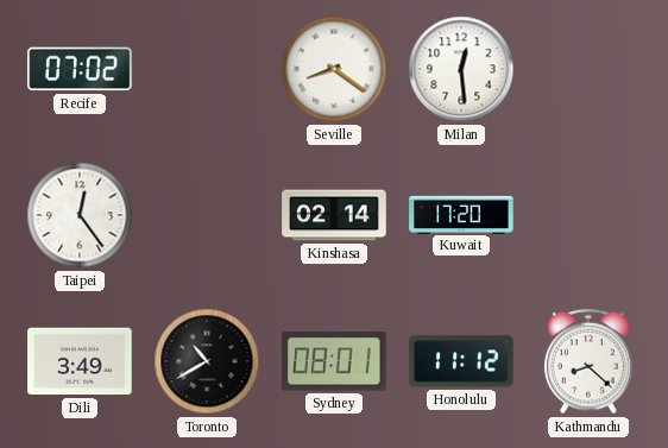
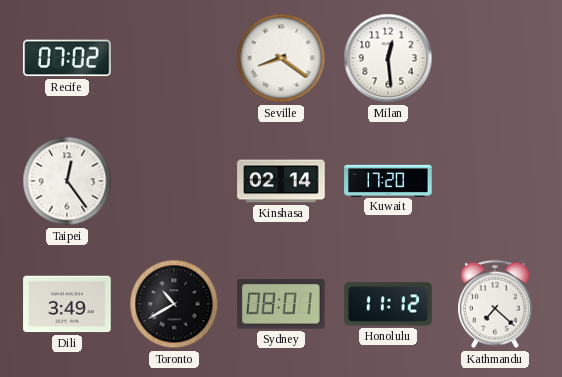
Kathmandu: 8:22 -> 7:22
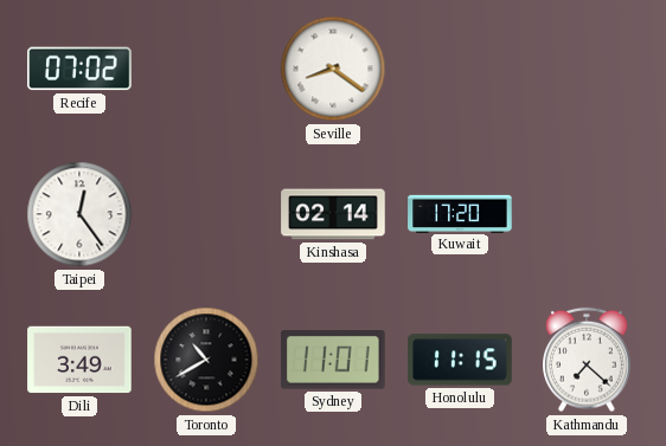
Milan: 12:29 -> none
Sydney: 08:01 -> 11:01
Honolulu: 11:12 -> 11:15
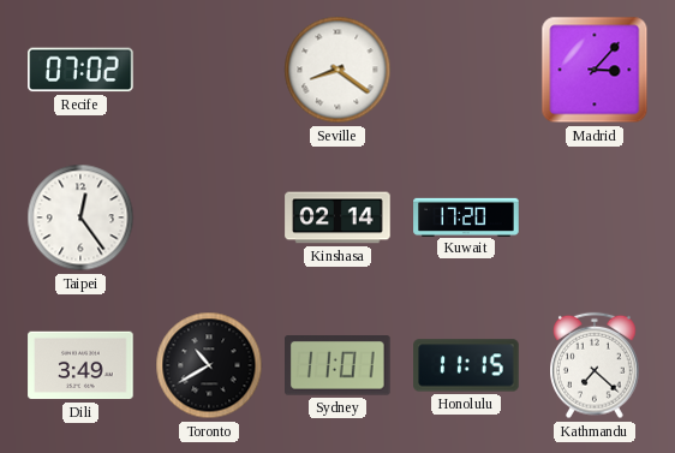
Madrid: none -> 3:07
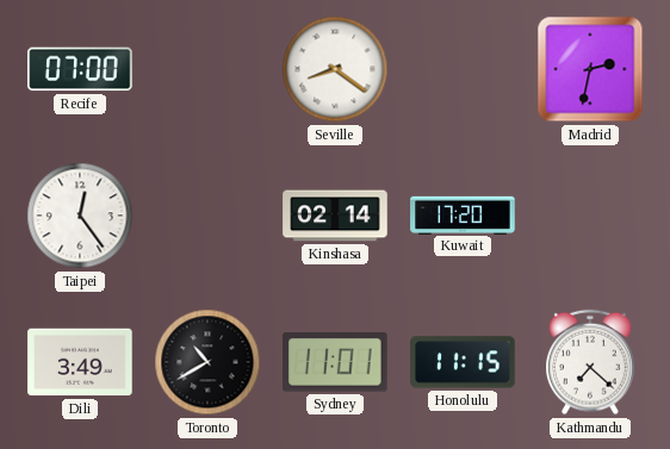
Recife: 07:02 -> 07:00
Madrid: 3:07 -> 2:32
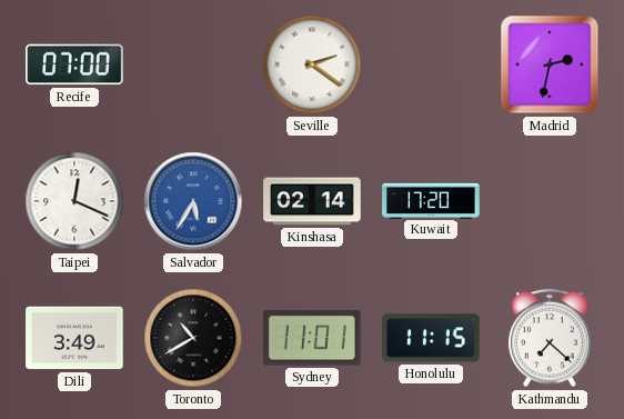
Seville: 8:21 -> 2:21
Taipei: 12:24 -> 12:19
Salvador: none -> 5:35
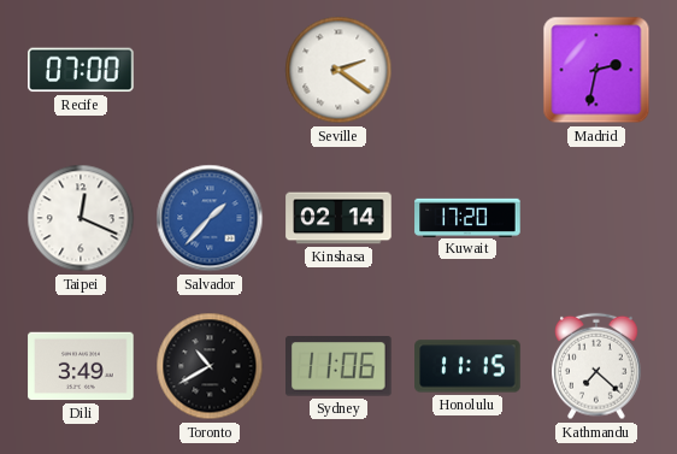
Salvador: 5:35 -> 1:37
Sydney: 11:01 -> 11:06
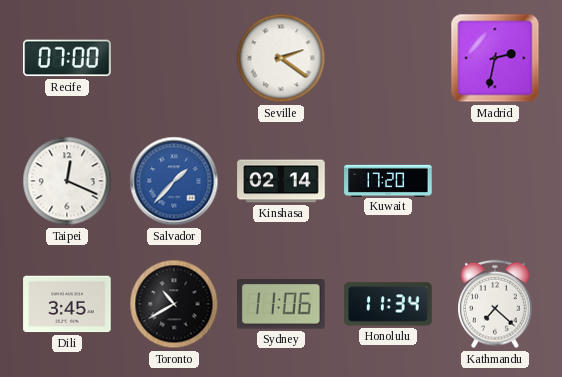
Dili: 3:49 -> 3:45
Honolulu: 11:15 -> 11:34
